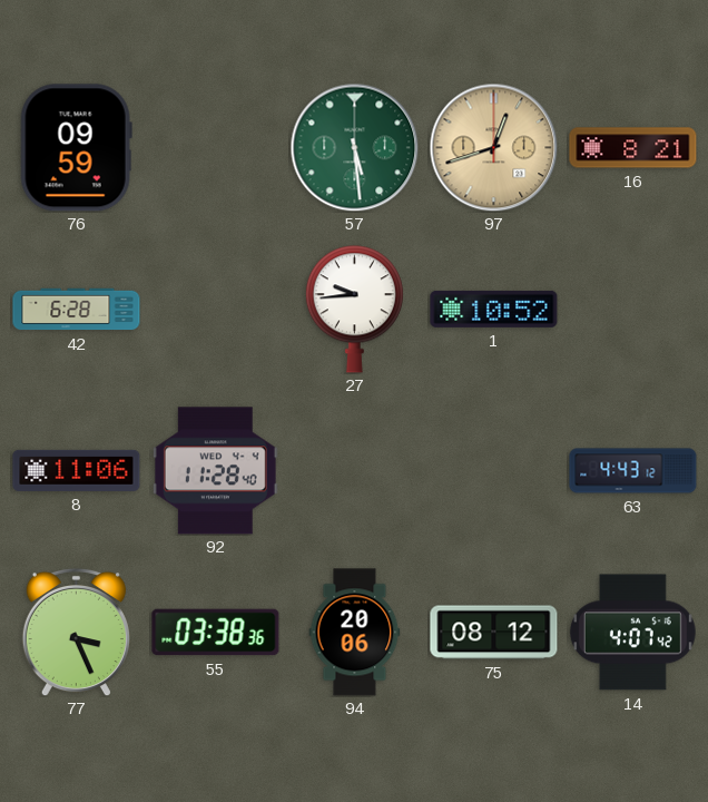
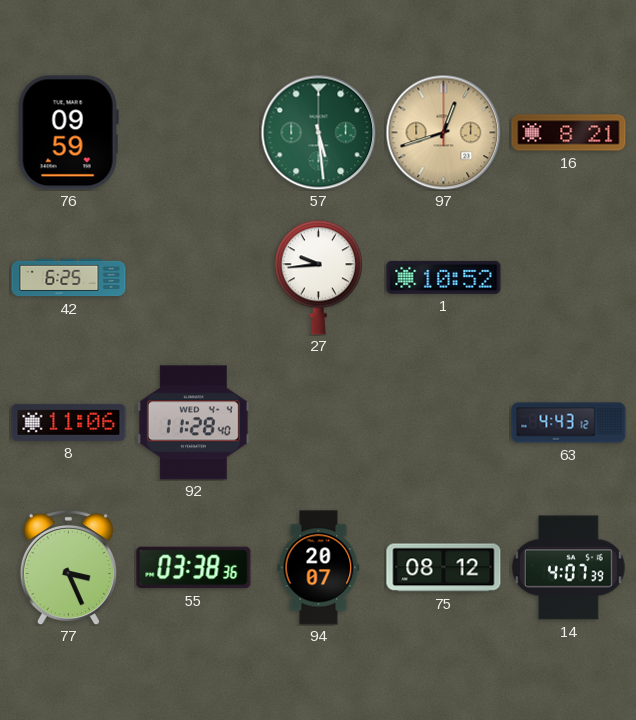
42: 6:28 -> 6:25
94: 20:06 -> 20:07
14: 4:07:42 -> 4:07:39
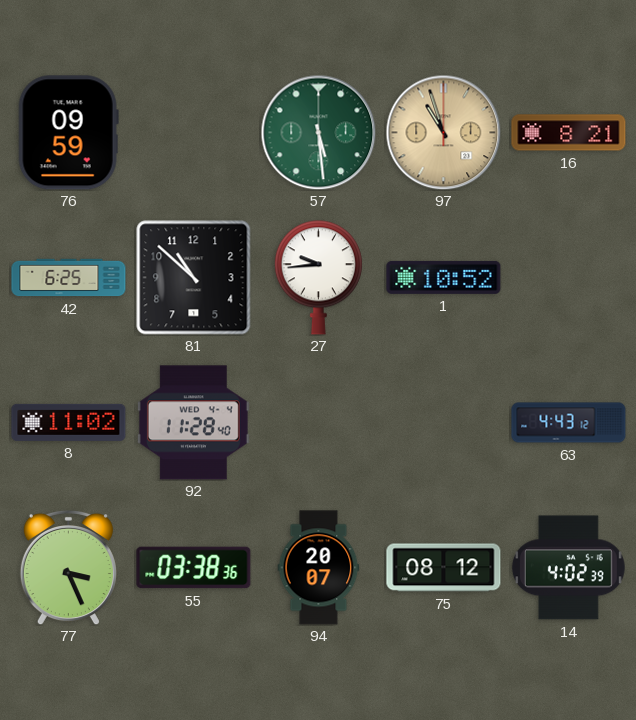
97: 12:42 -> 10:57
81: none -> 10:52
8: 11:06 -> 11:02
14: 4:07 -> 4:02
